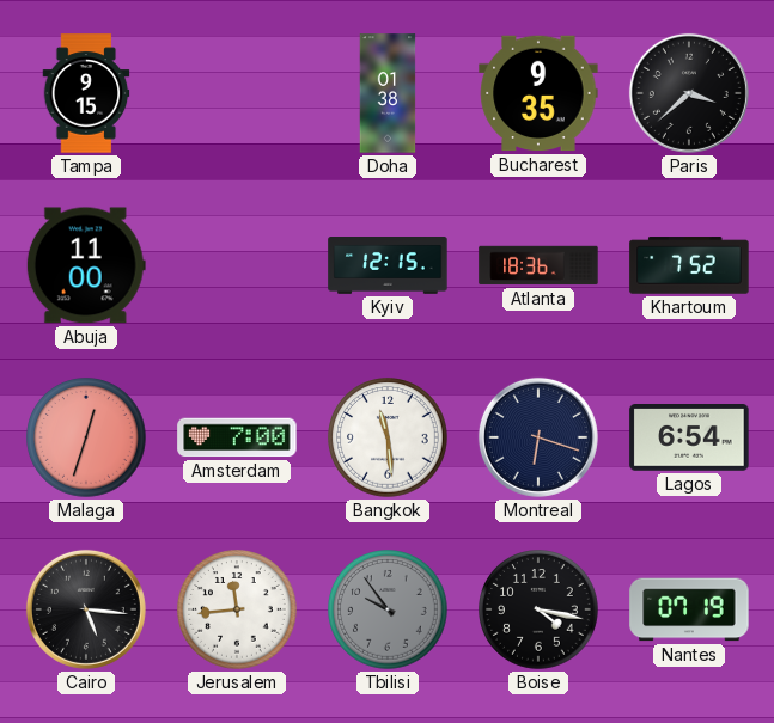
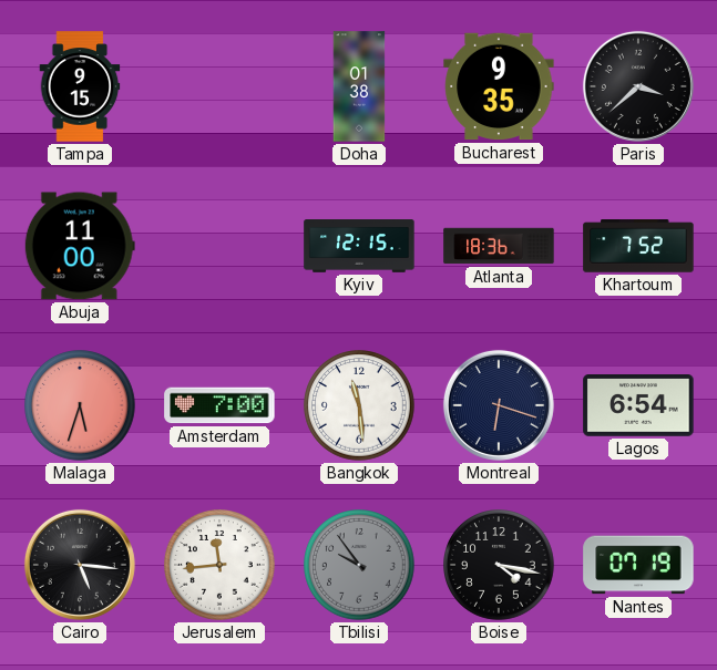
Malaga: 12:33 -> 5:33
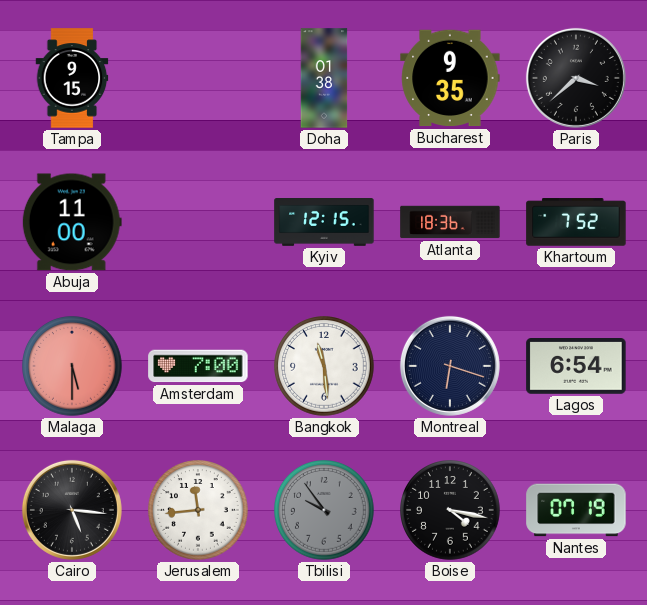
Malaga: 5:33 -> 5:30
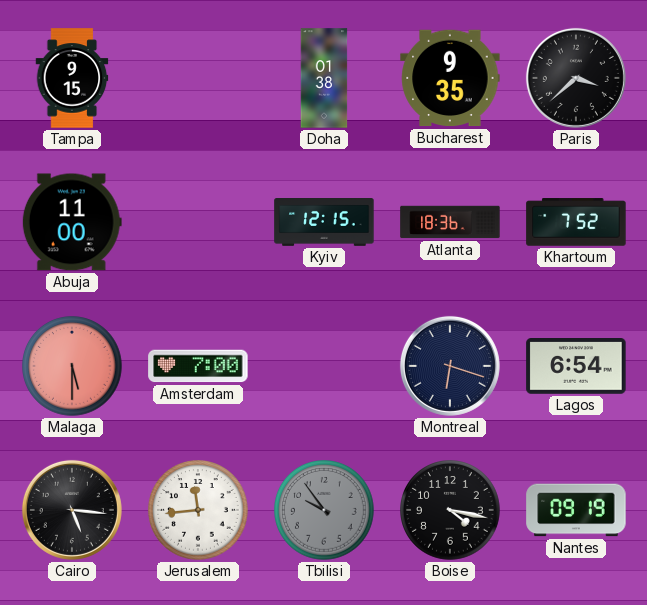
Bangkok: 11:29 -> none
Nantes: 07:19 -> 09:19
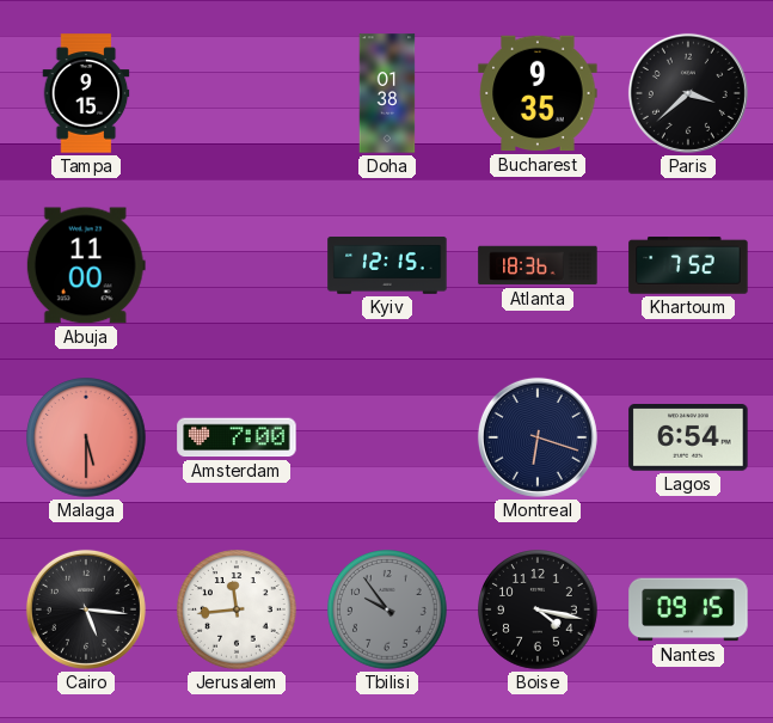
Nantes: 09:19 -> 09:15
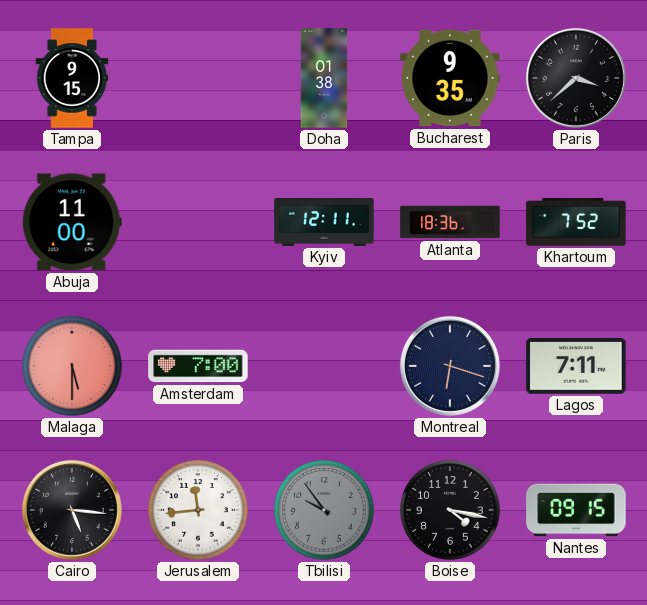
Kyiv: 12:15 -> 12:11
Lagos: 6:54 -> 7:11
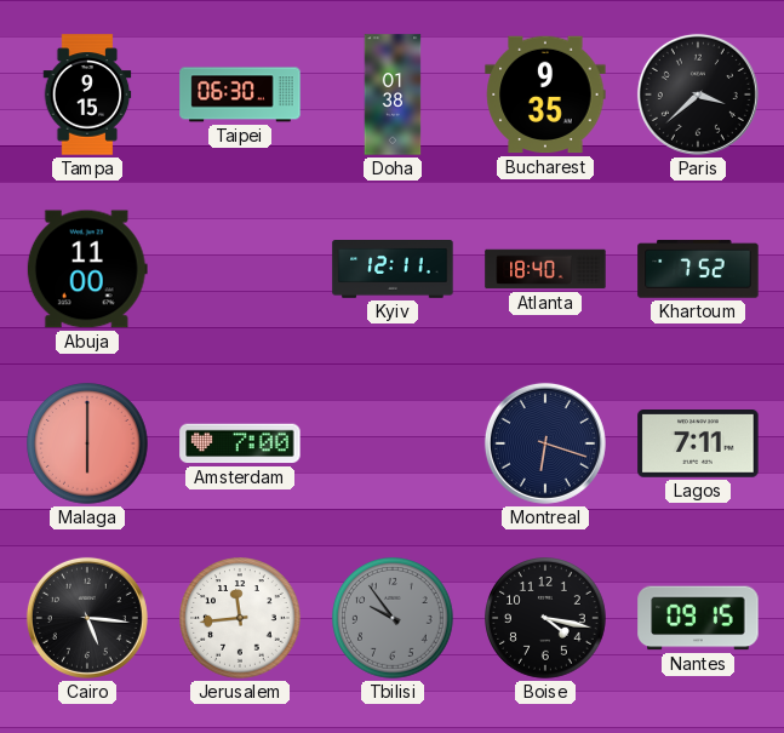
Taipei: none -> 06:30
Atlanta: 18:36 -> 18:40
Malaga: 5:30 -> 6:00
